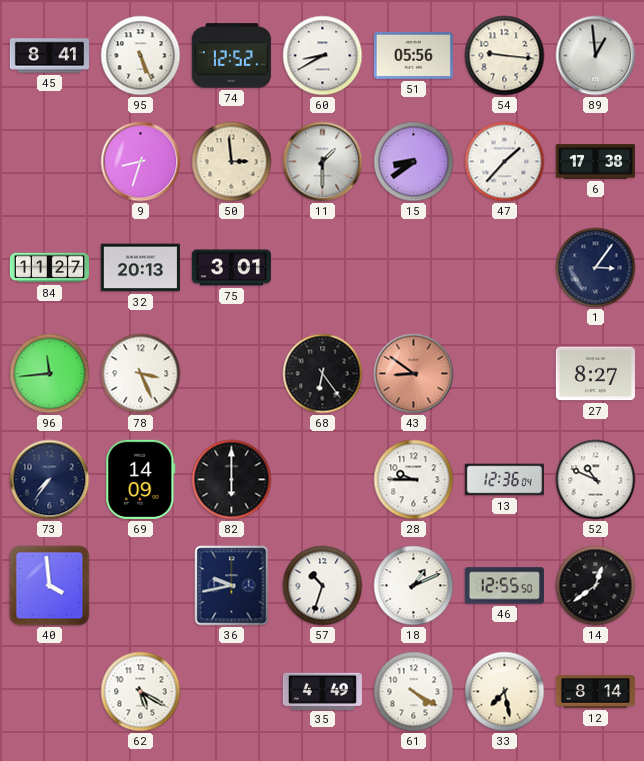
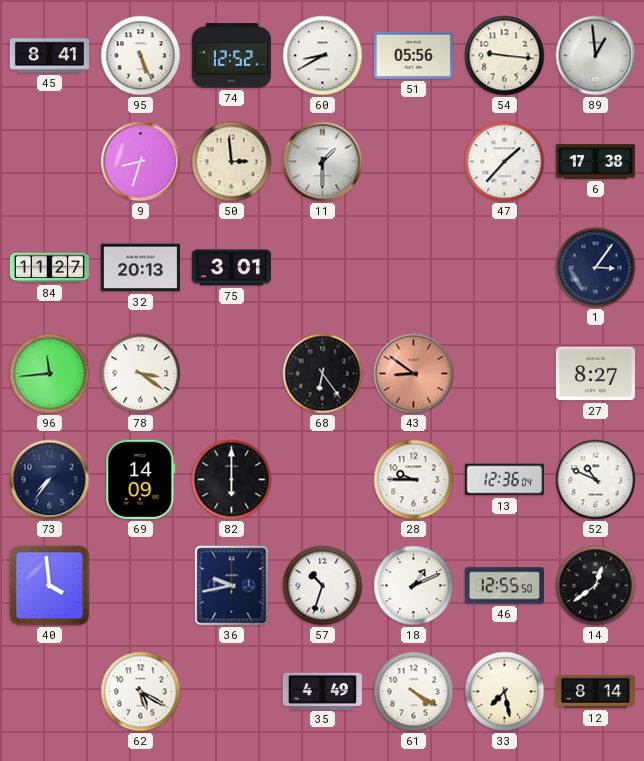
15: 8:39 -> none
78: 3:26 -> 3:21
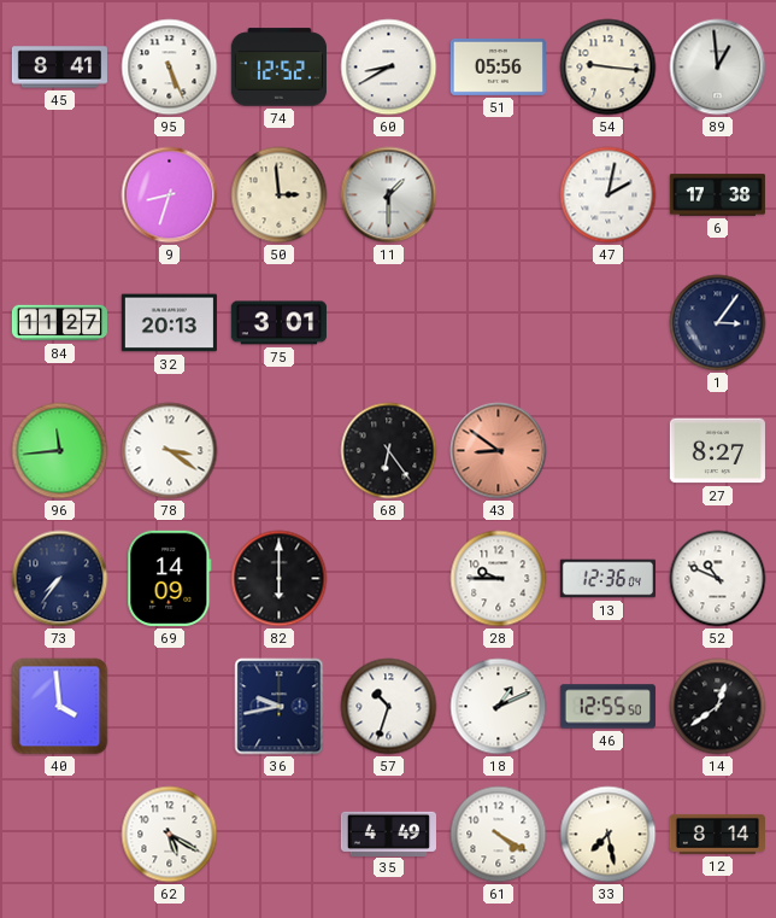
47: 1:37 -> 2:02
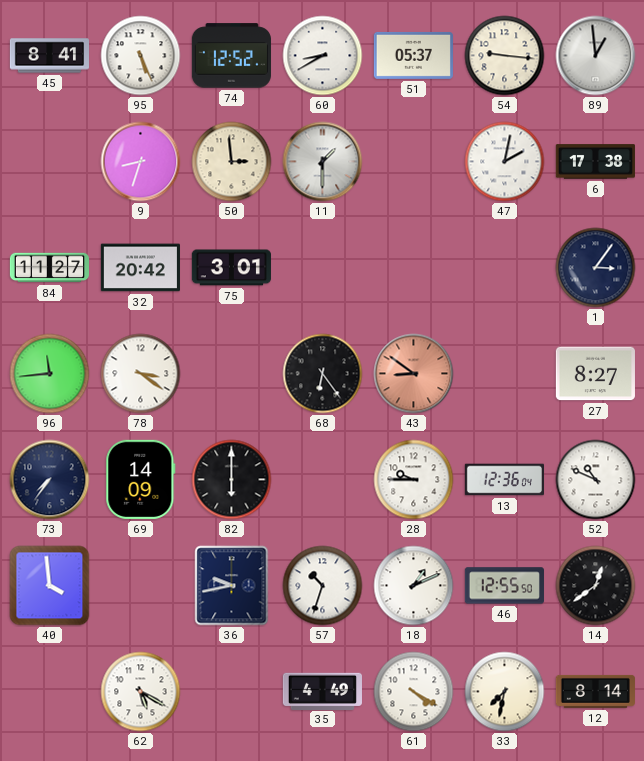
51: 05:56 -> 05:37
32: 20:13 -> 20:42
33: 7:28 -> 7:32
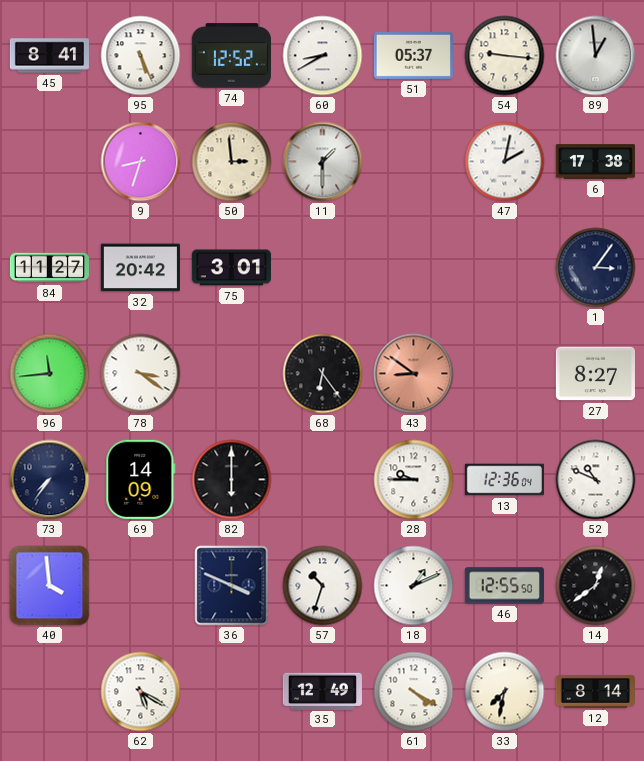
36: 9:43 -> 3:49
35: 4:49 -> 12:49
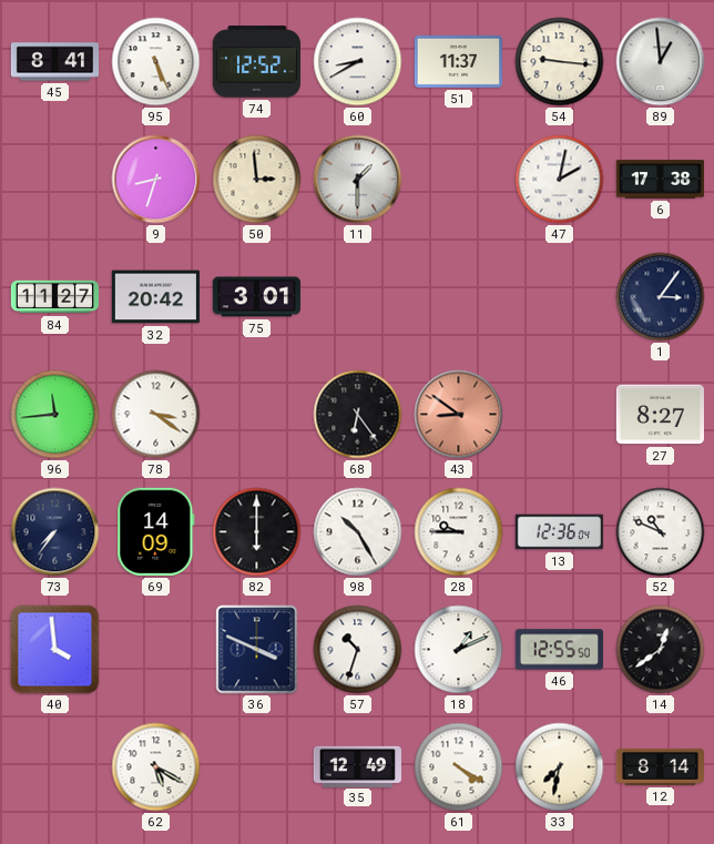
51: 05:37 -> 11:37
98: none -> 10:25
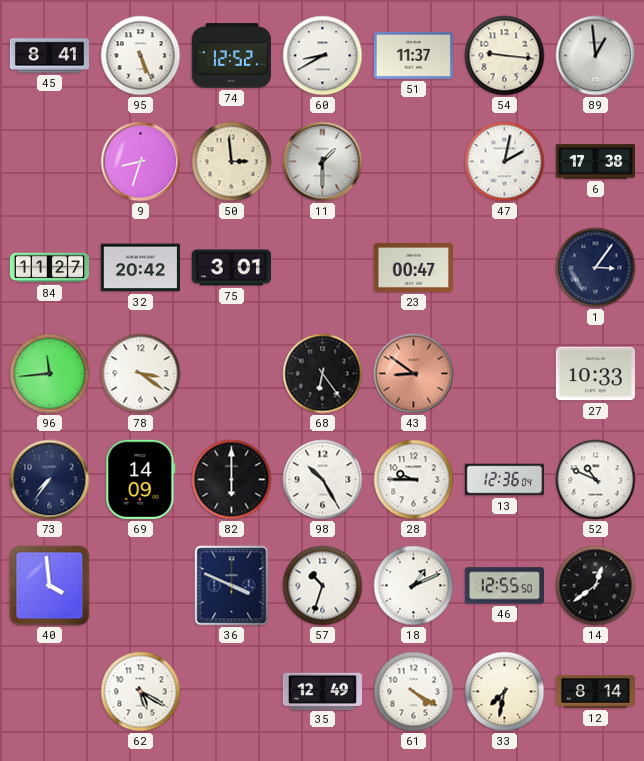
23: none -> 00:47
27: 8:27 -> 10:33
